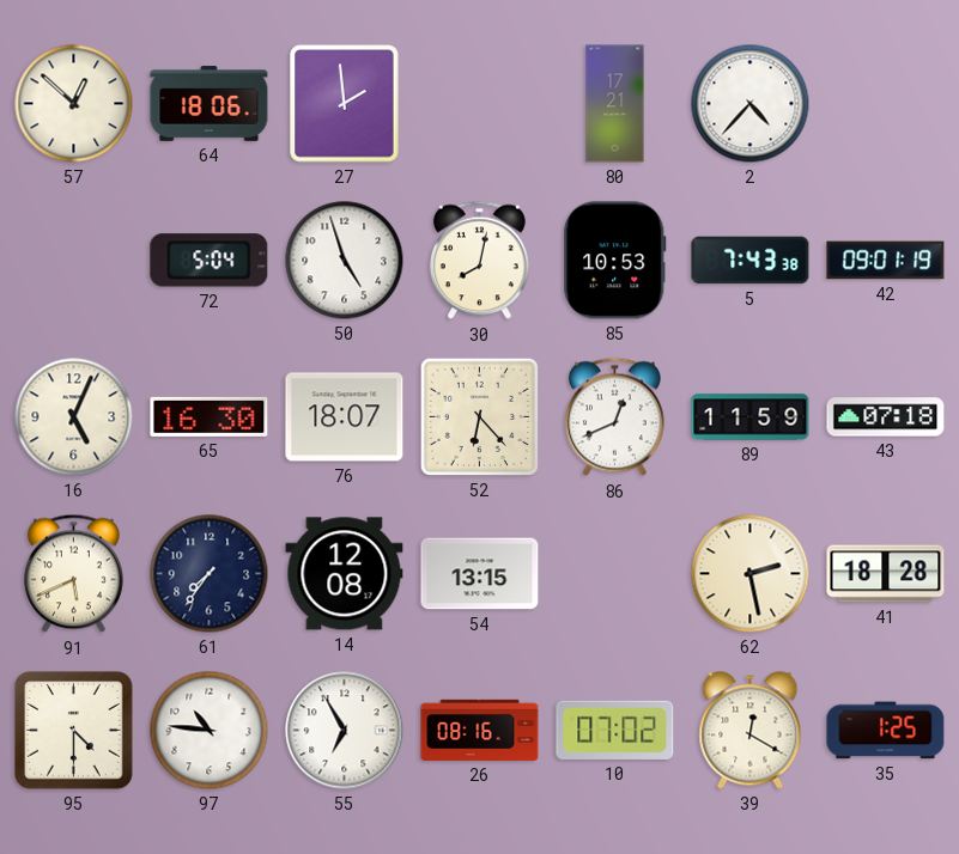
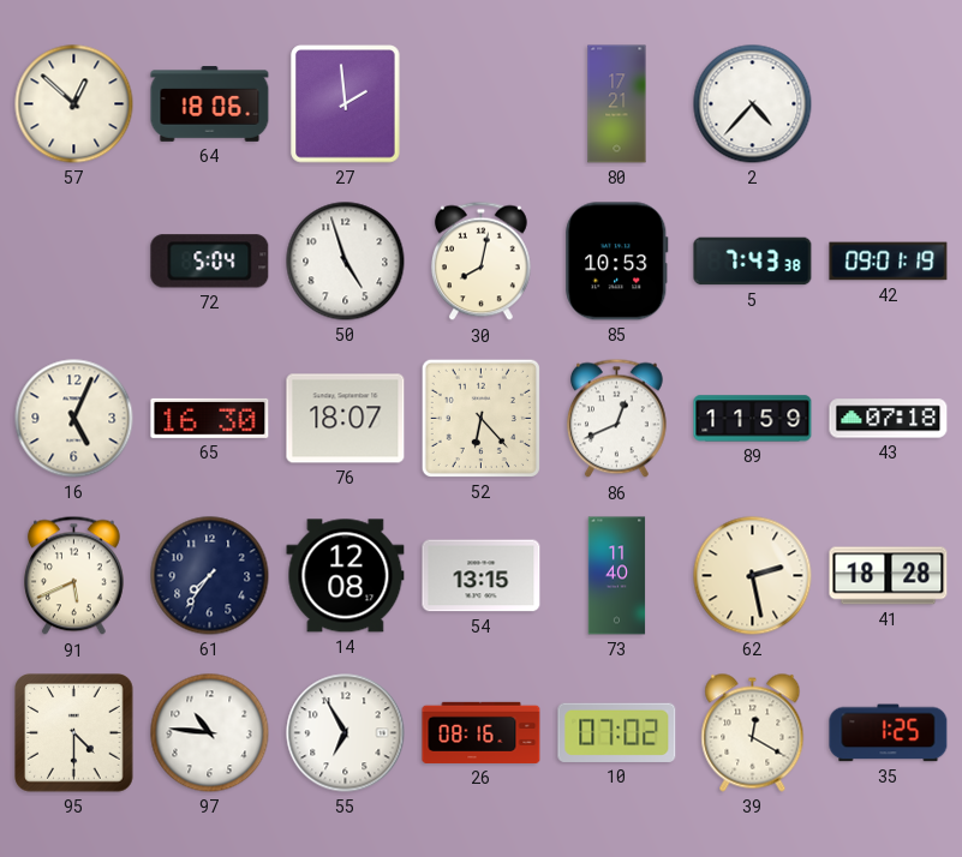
73: none -> 11:40
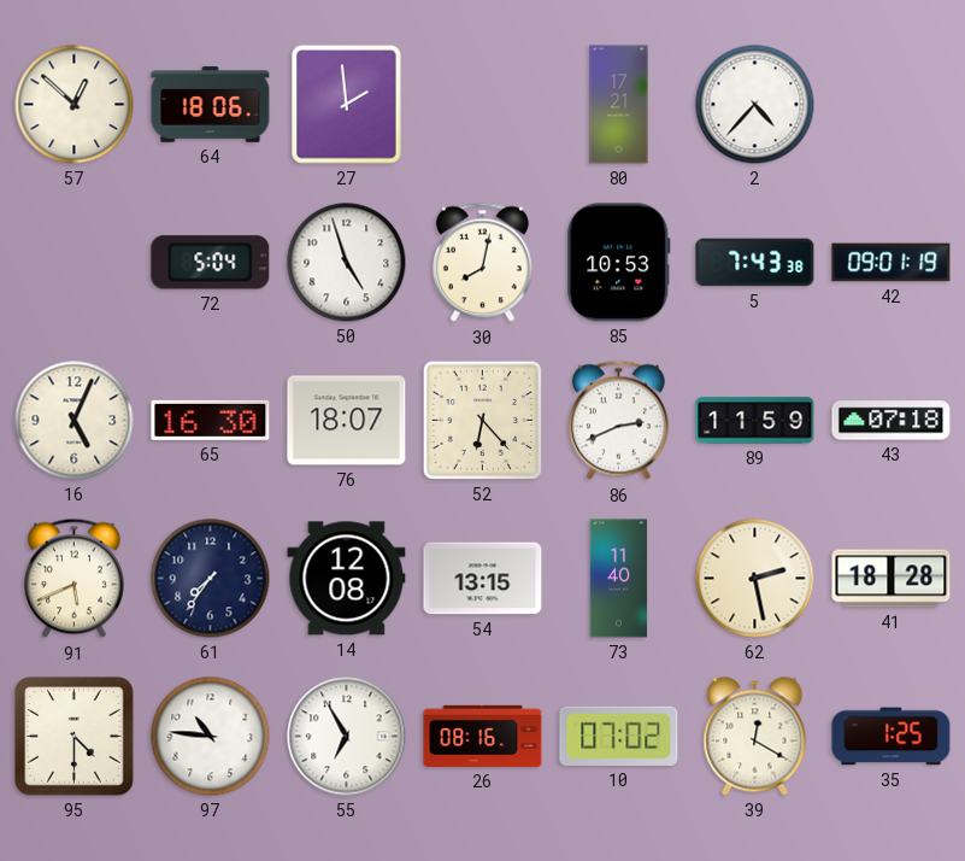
86: 12:41 -> 2:41
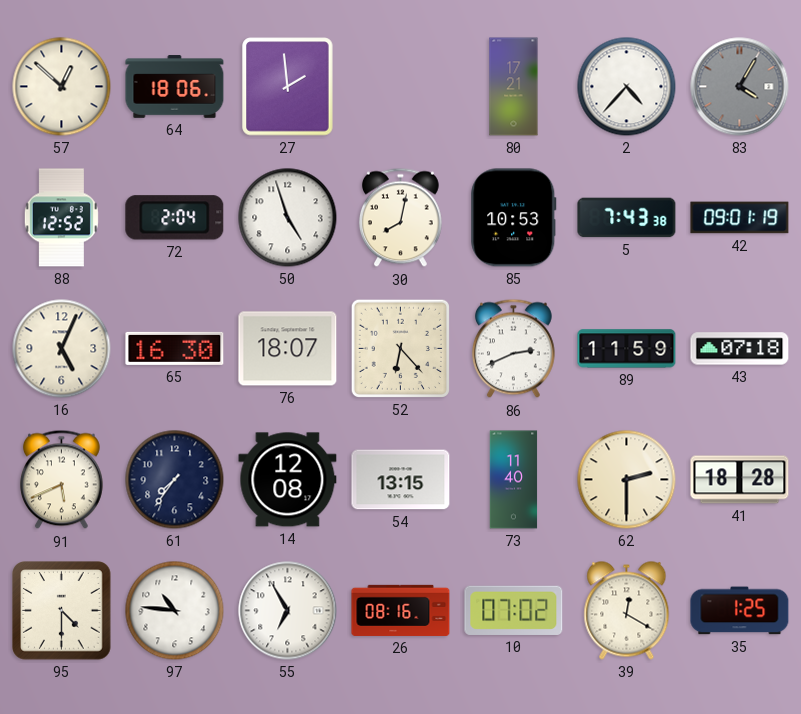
83: none -> 4:05
88: none -> 12:52
72: 5:04 -> 2:04
62: 2:28 -> 2:30
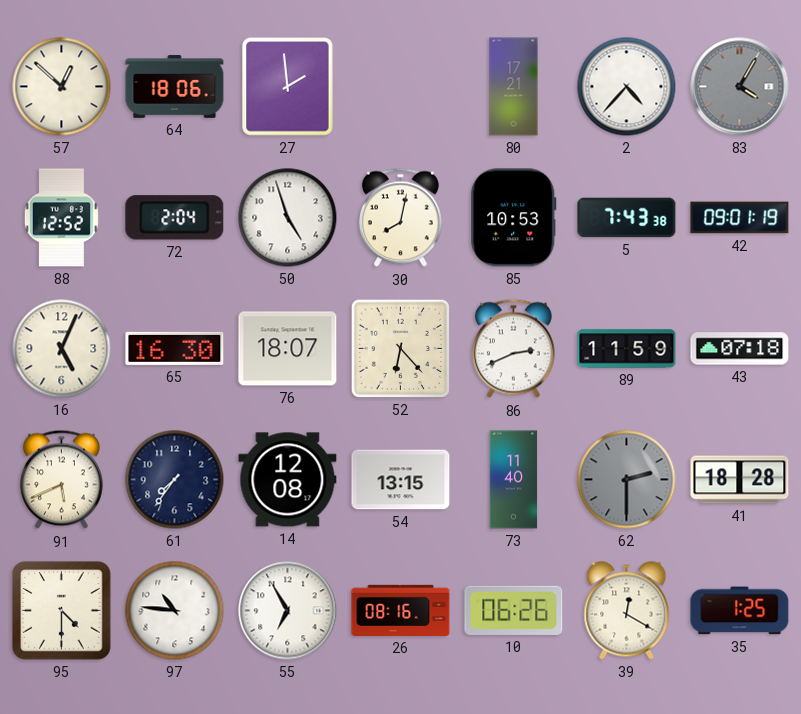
62 dial: cream -> grey
10: 07:02 -> 06:26
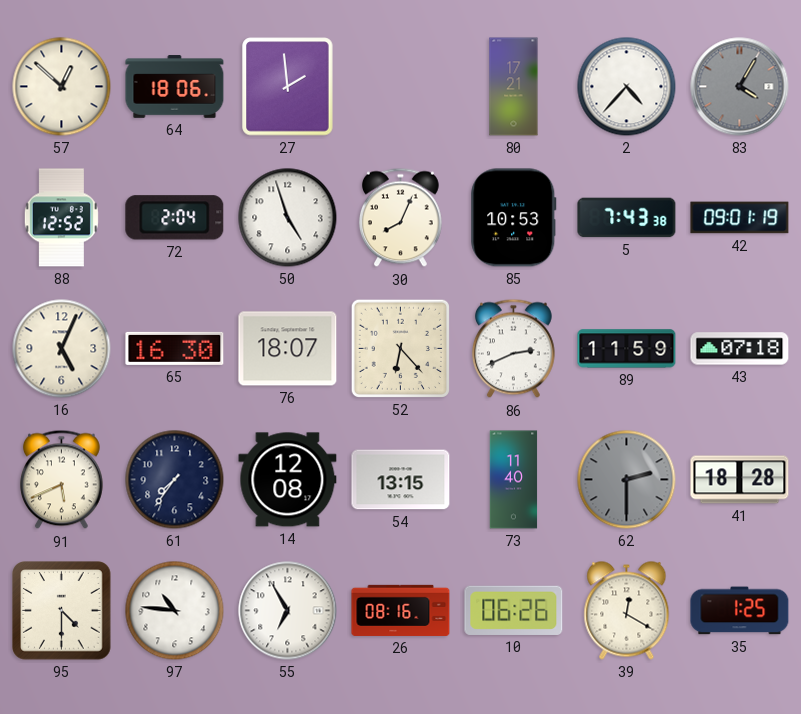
30: 8:02 -> 8:04
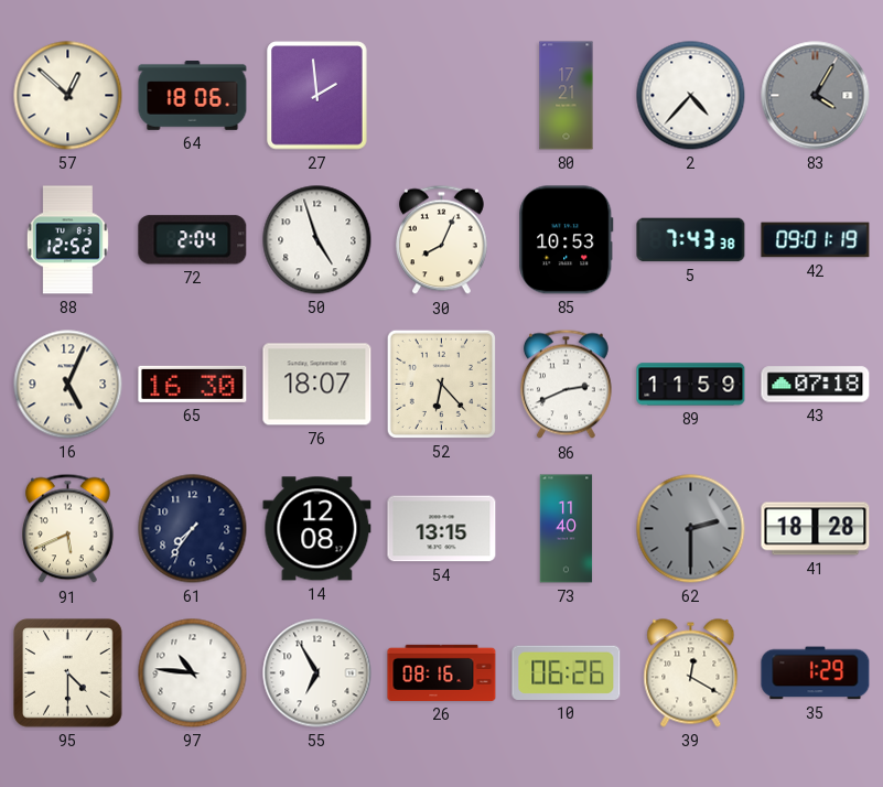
35: 1:25 -> 1:29
